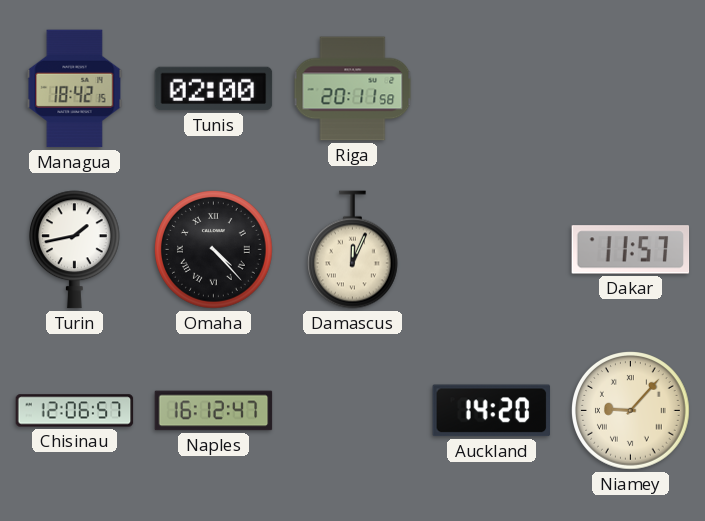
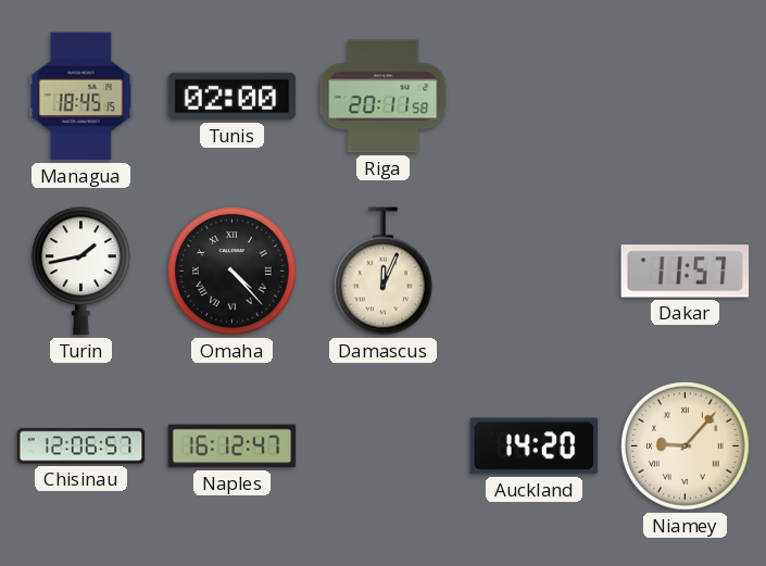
Managua: 18:42 -> 18:45
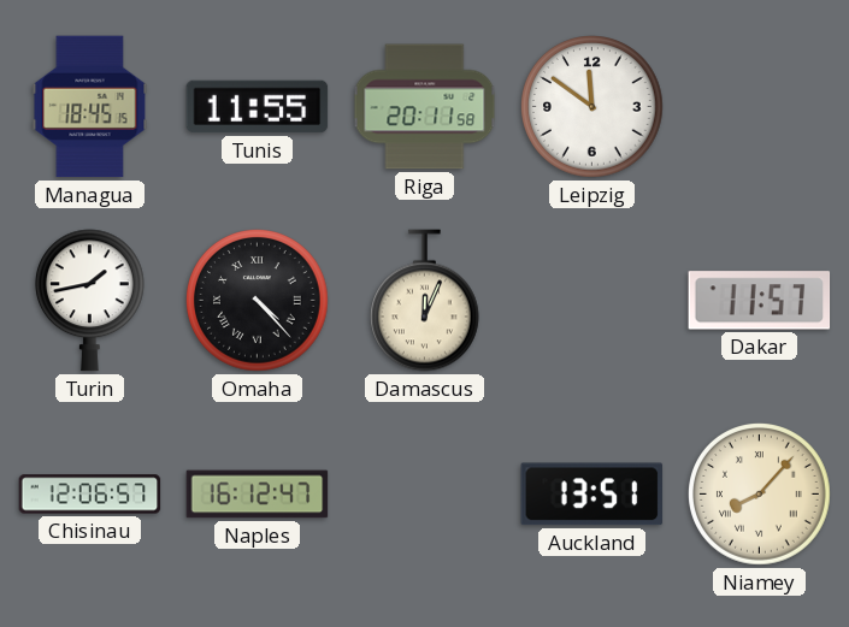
Tunis: 02:00 -> 11:55
Leipzig: none -> 11:51
Auckland: 14:20 -> 13:51
Niamey: 9:07 -> 8:07
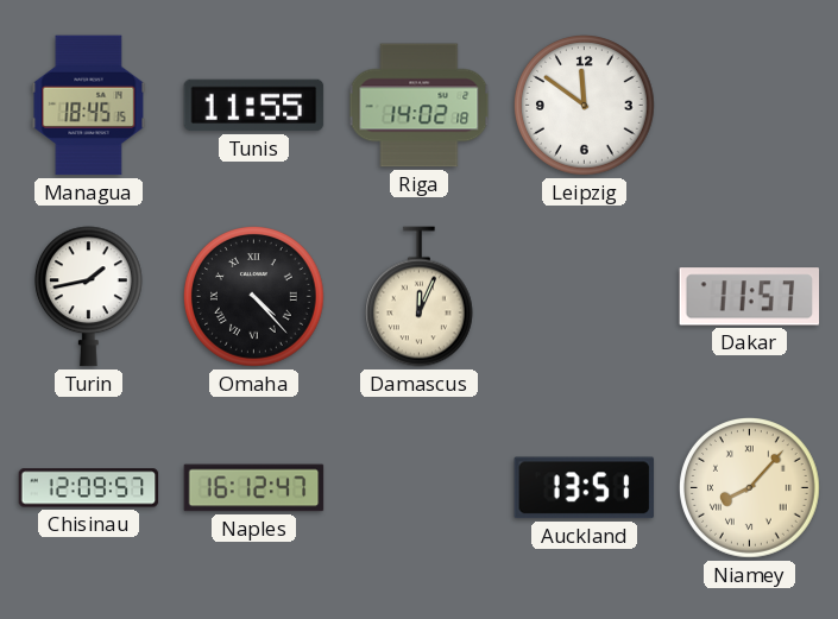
Riga: 20:11 -> 14:02
Chisinau: 12:06 -> 12:09
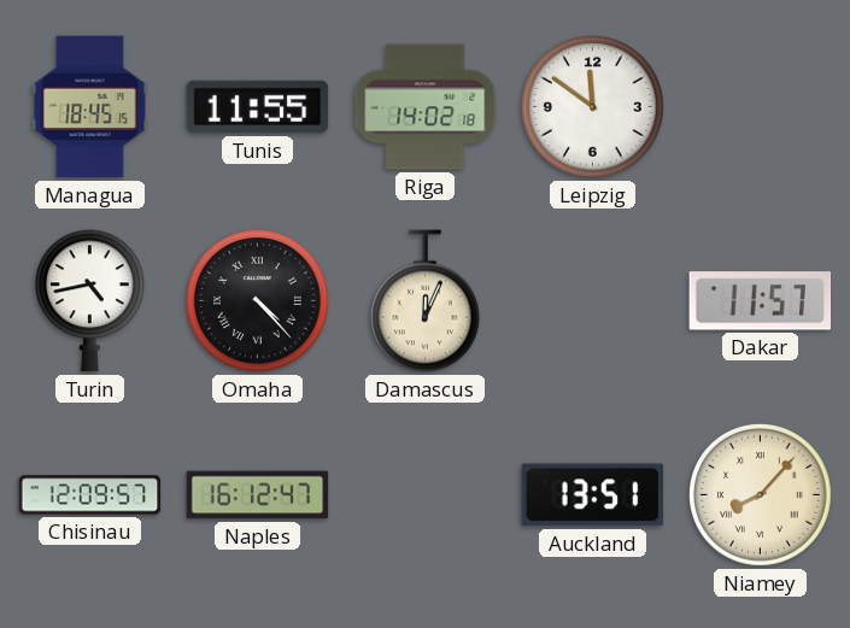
Turin: 1:43 -> 4:43
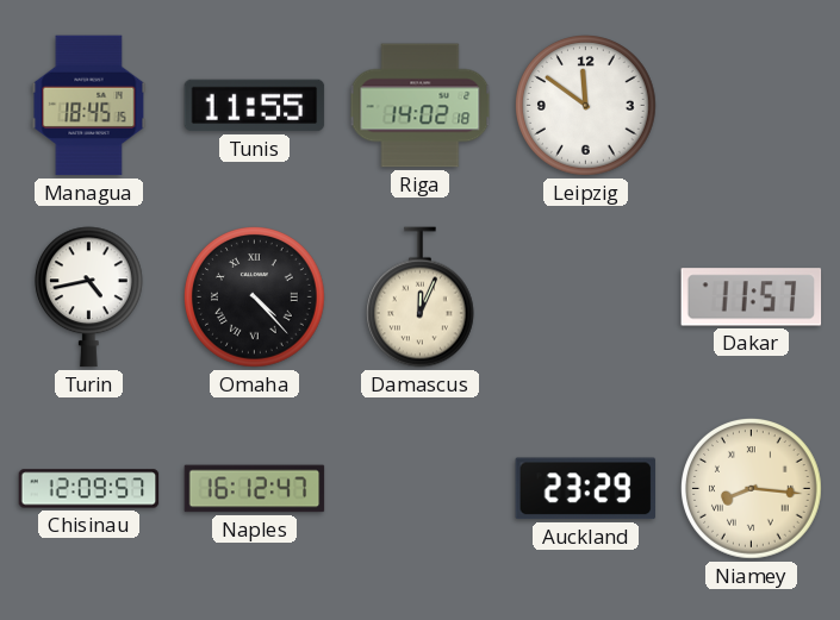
Auckland: 13:51 -> 23:29
Niamey: 8:07 -> 8:16
